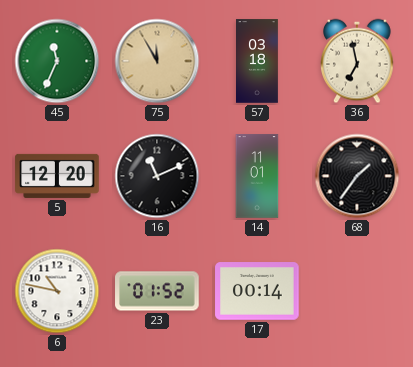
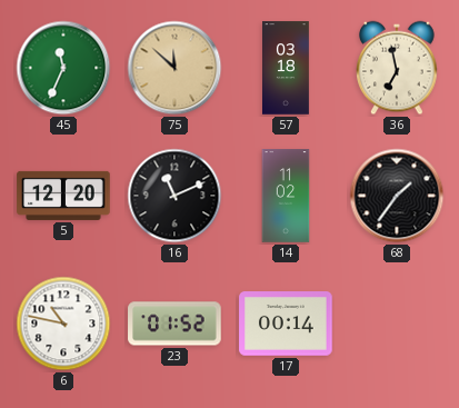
75: 11:55 -> 11:52
14: 11:01 -> 11:02
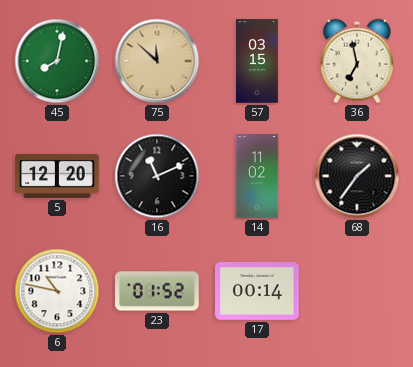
45: 11:34 -> 8:02
57: 03:18 -> 03:15
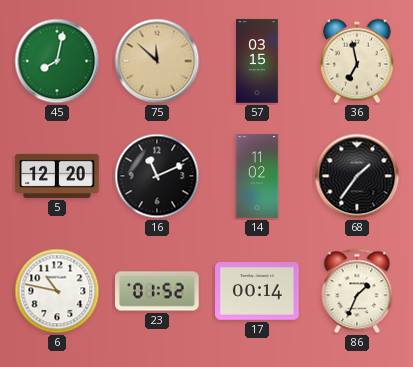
86: none -> 1:34
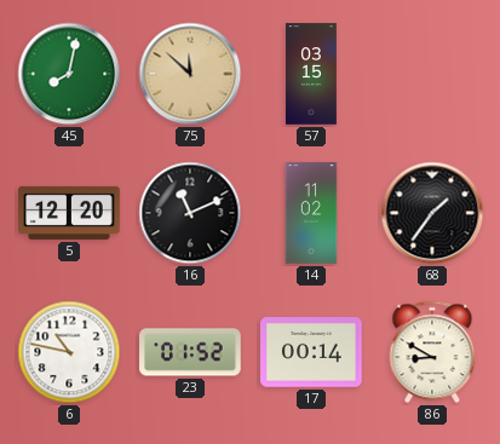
36: 6:58 -> none
86: 1:34 -> 8:50
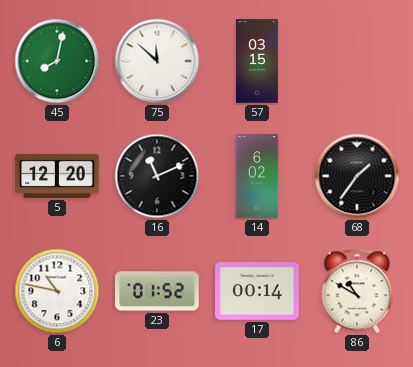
75 dial: champagne -> white
14: 11:02 -> 6:02
86: 8:50 -> 10:50
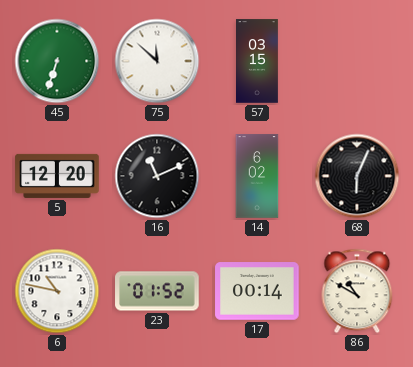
45: 8:02 -> 6:33
68: 1:36 -> 6:04
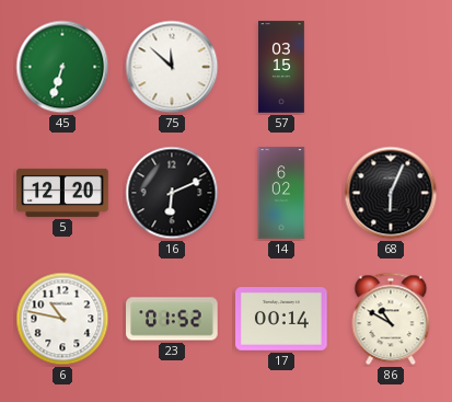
16: 11:11 -> 6:11
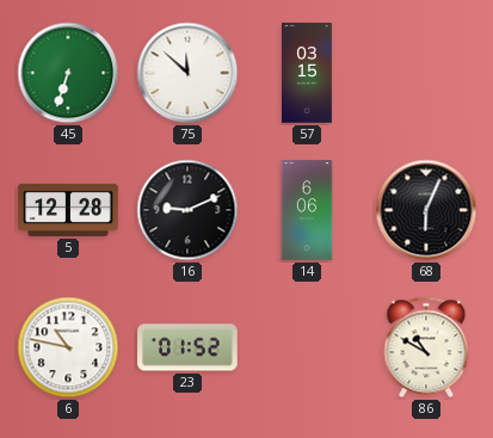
5: 12:20 -> 12:28
16: 6:11 -> 9:11
14: 6:02 -> 6:06
17: 00:14 -> none
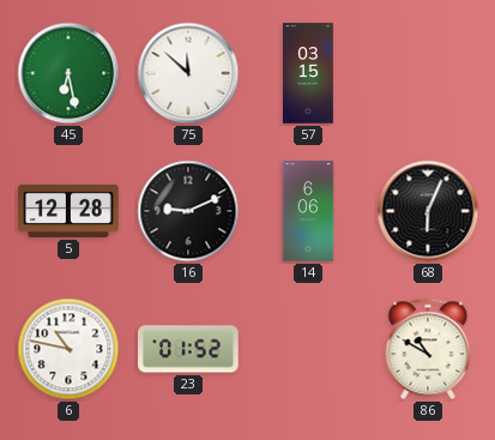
45: 6:33 -> 6:28
